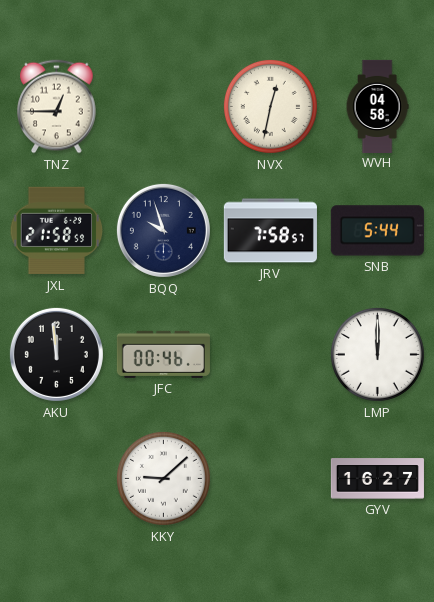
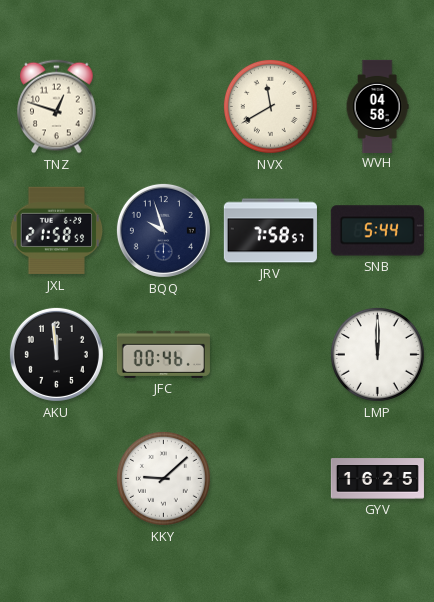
TNZ: 12:45 -> 12:48
NVX: 12:32 -> 11:40
GYV: 16:27 -> 16:25
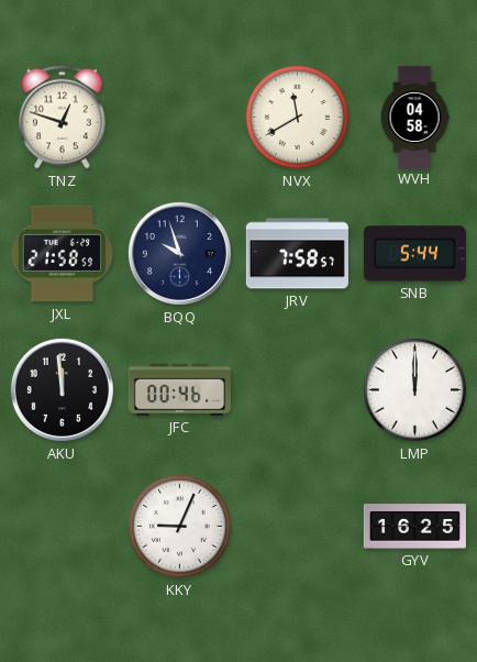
KKY: 9:08 -> 9:04
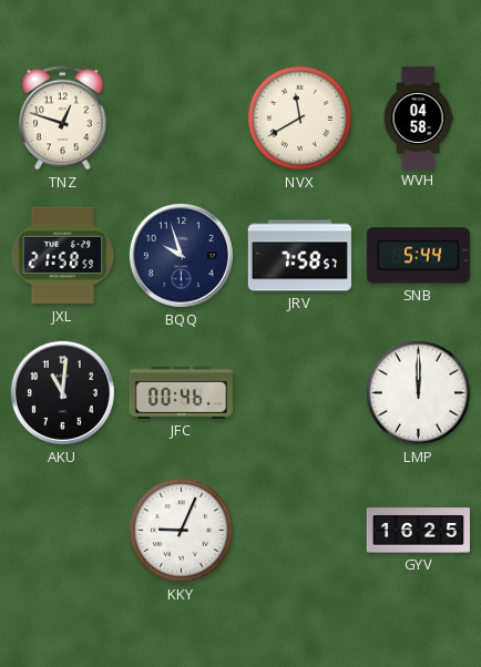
AKU: 11:59 -> 11:01
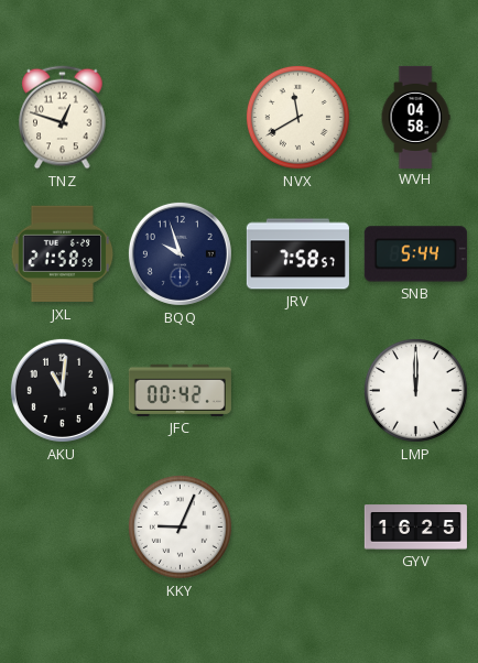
JFC: 00:46 -> 00:42
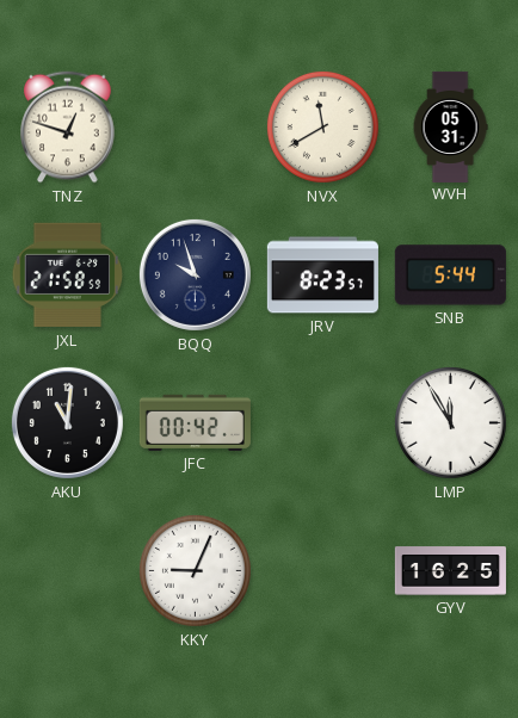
WVH: 04:58 -> 05:31
JRV: 7:58 -> 8:23
LMP: 12:00 -> 11:55
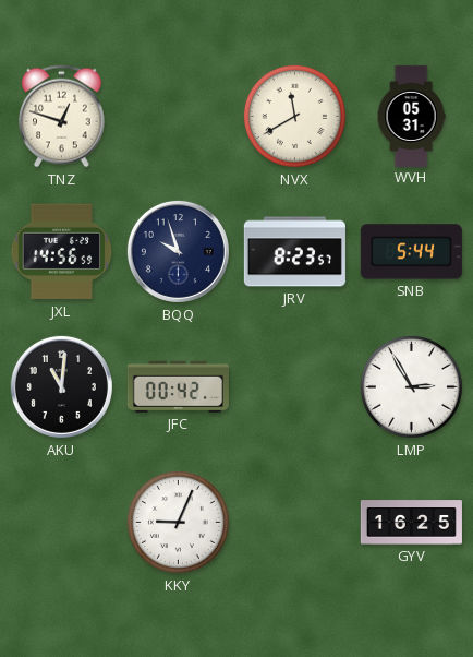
JXL: 21:58 -> 14:56
LMP: 11:55 -> 2:55
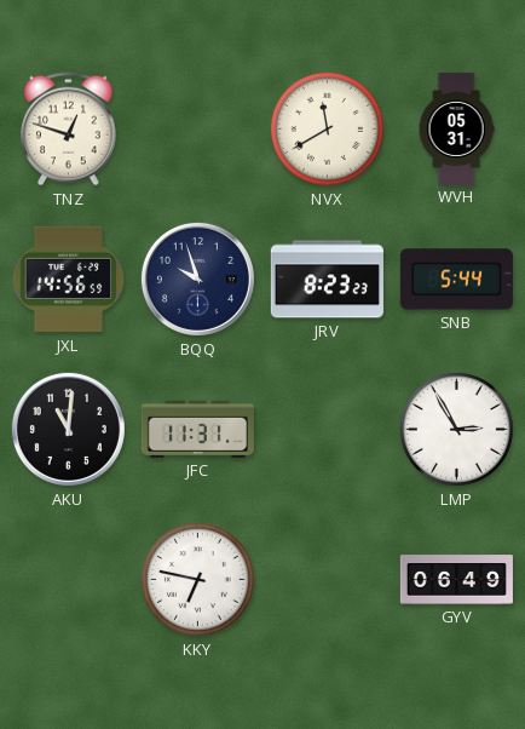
JRV: 8:23:57 -> 8:23:23
JFC: 00:42 -> 11:31
KKY: 9:04 -> 6:47
GYV: 16:25 -> 06:49
